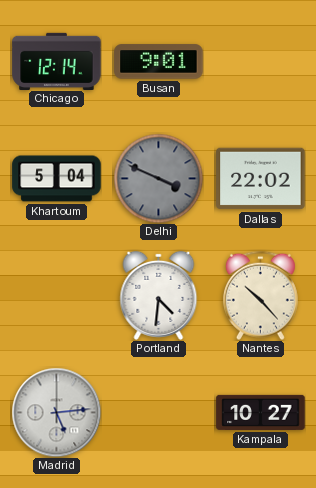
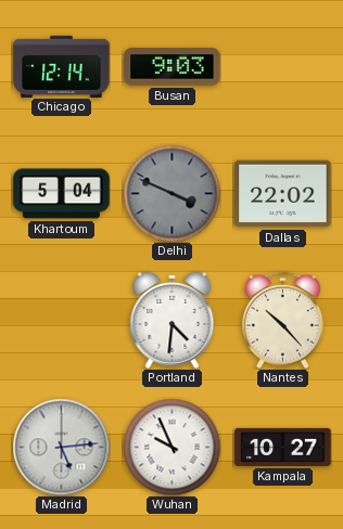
Busan: 9:01 -> 9:03
Wuhan: none -> 9:56
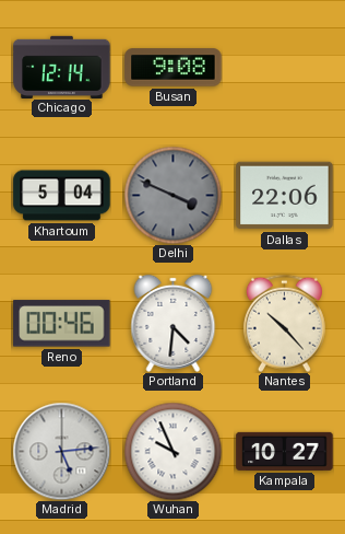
Busan: 9:03 -> 9:08
Dallas: 22:02 -> 22:06
Reno: none -> 00:46
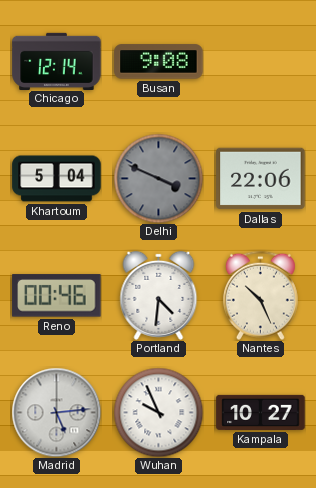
Nantes: 10:23 -> 10:26
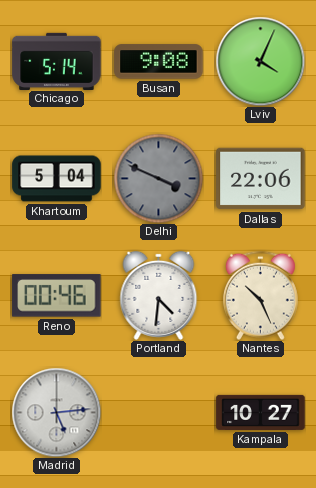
Chicago: 12:14 -> 5:14
Lviv: none -> 4:04
Wuhan: 9:56 -> none
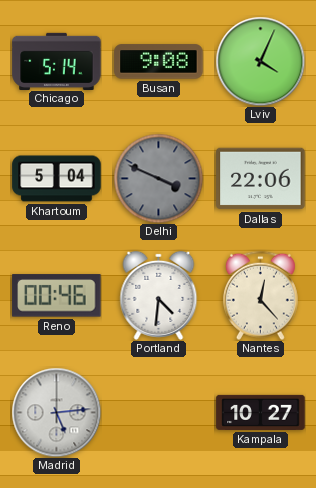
Nantes: 10:26 -> 12:23
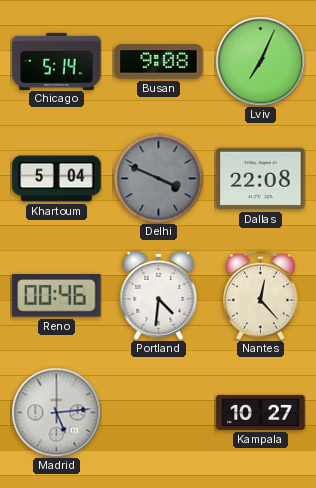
Lviv: 4:04 -> 7:04
Dallas: 22:06 -> 22:08
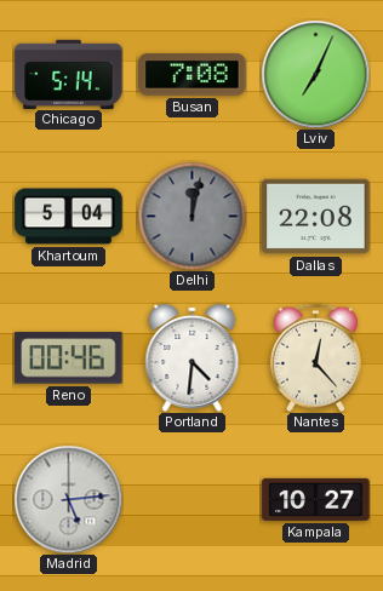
Busan: 9:08 -> 7:08
Delhi: 3:49 -> 12:02
